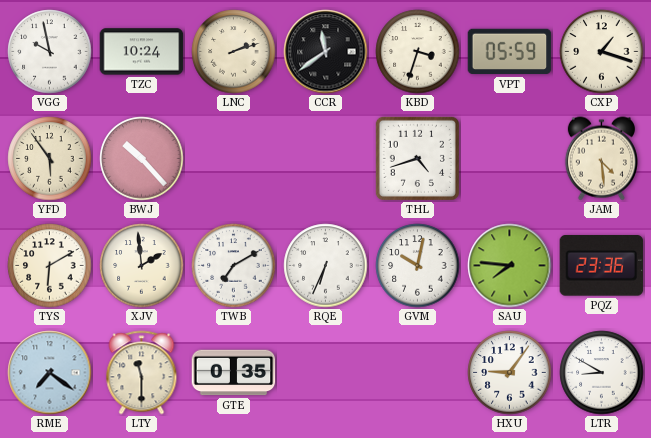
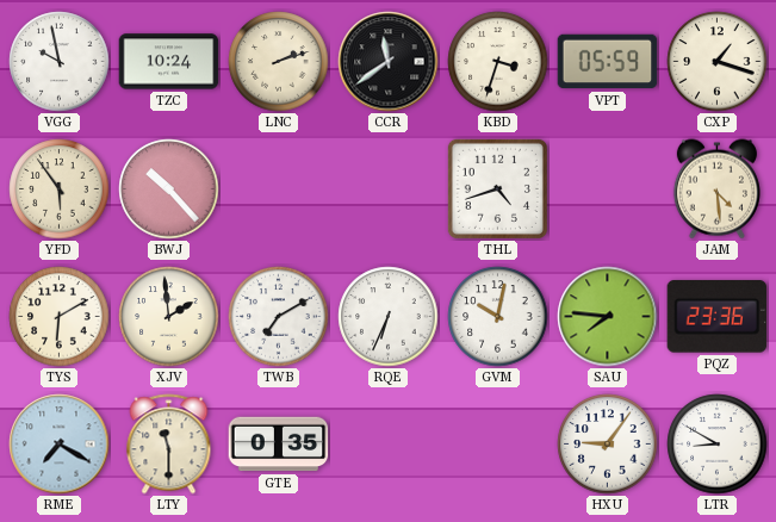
RME: 7:21 -> 7:20
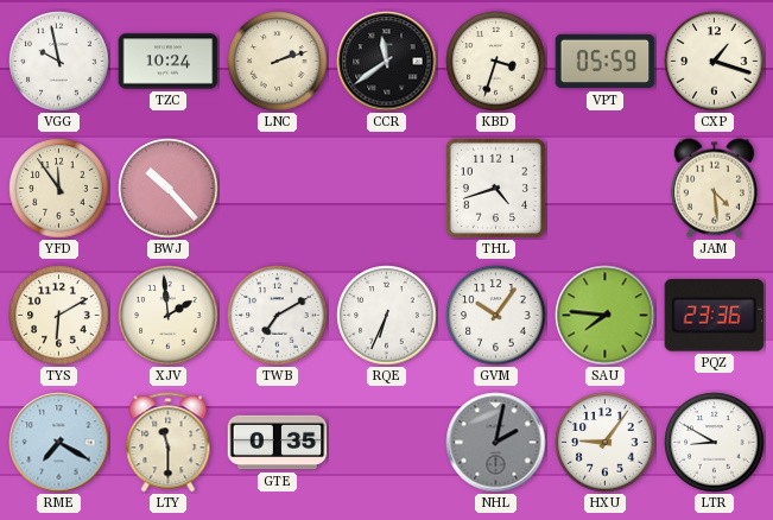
YFD: 5:54 -> 11:54
GVM: 10:02 -> 10:06
NHL: none -> 2:02
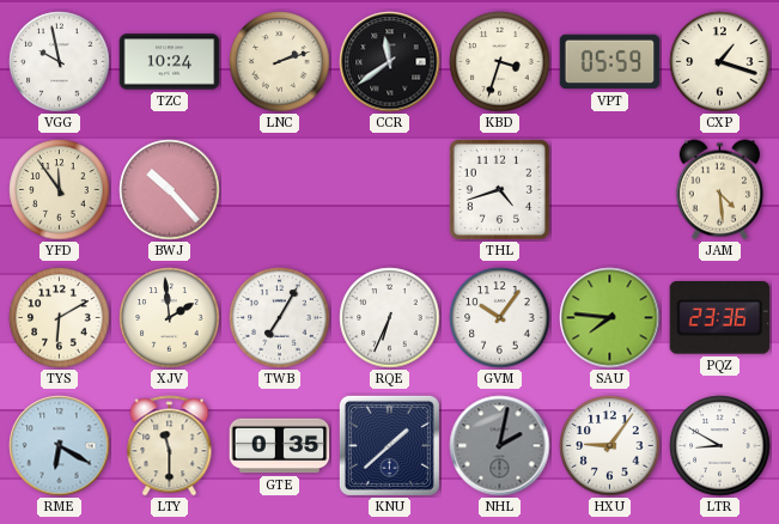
TWB: 7:10 -> 7:05
RME: 7:20 -> 6:20
KNU: none -> 1:38
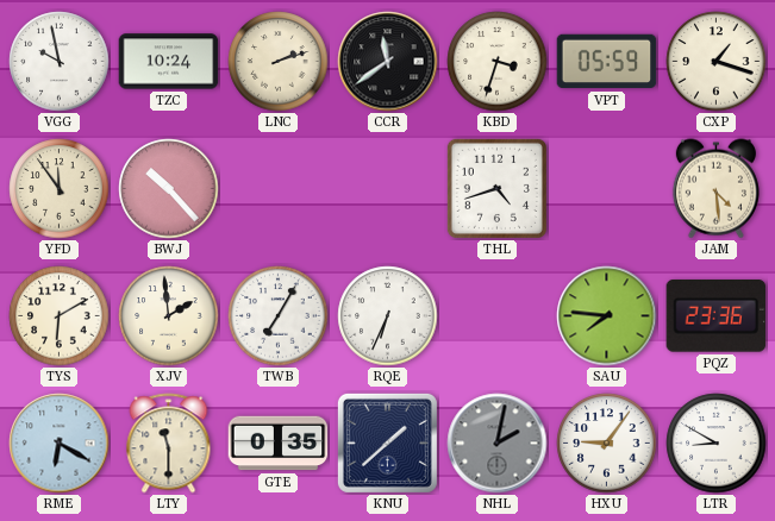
GVM: 10:06 -> none
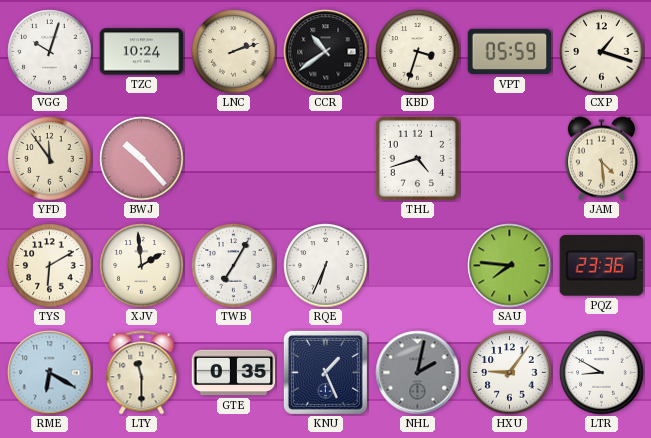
VGG: 9:58 -> 10:03
CCR: 11:39 -> 10:39
KNU: 1:38 -> 1:26
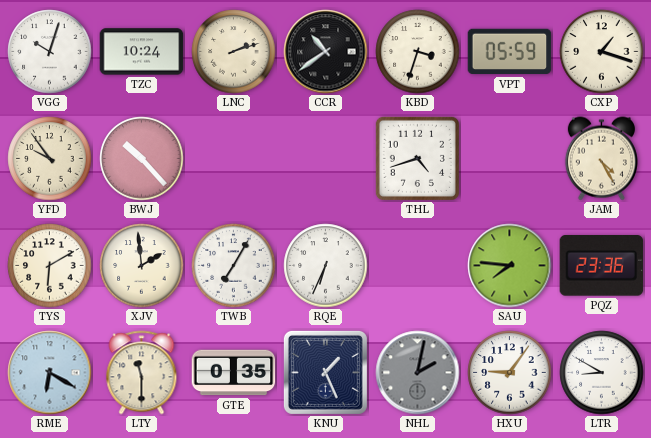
YFD: 11:54 -> 9:54
JAM: 4:29 -> 4:25
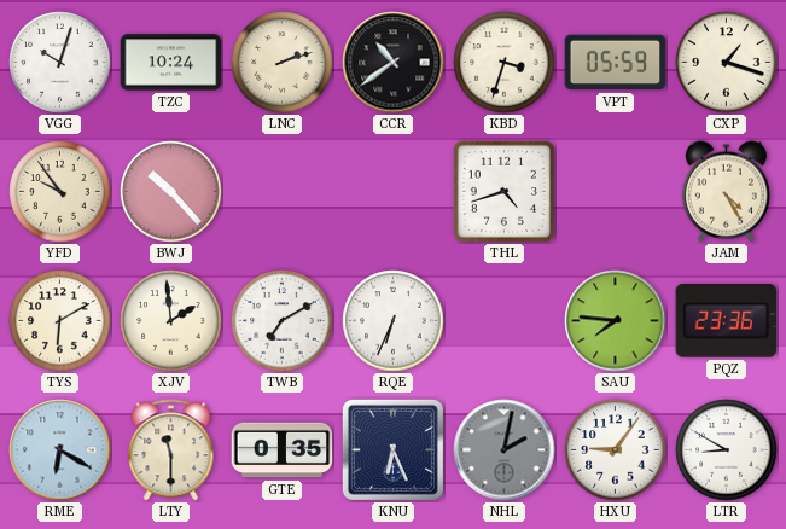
TWB: 7:05 -> 7:10
KNU: 1:26 -> 6:26
